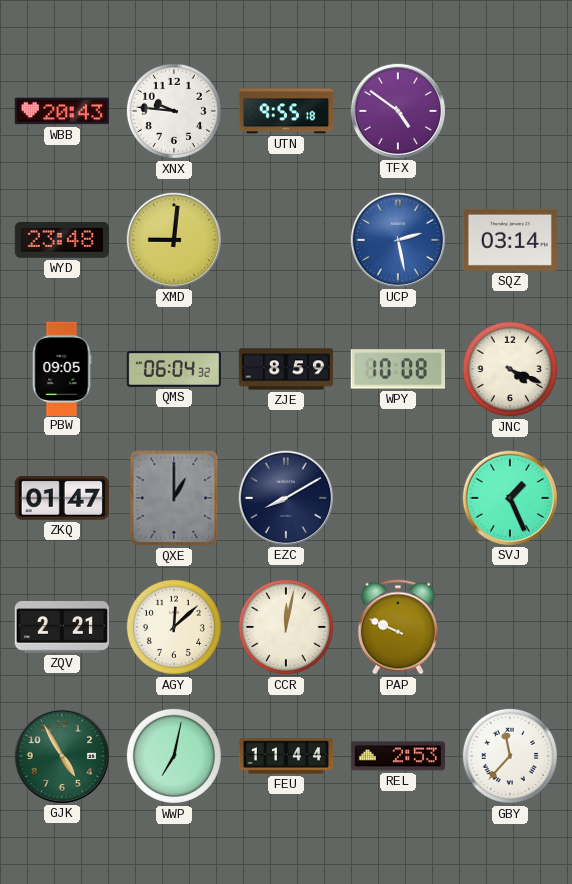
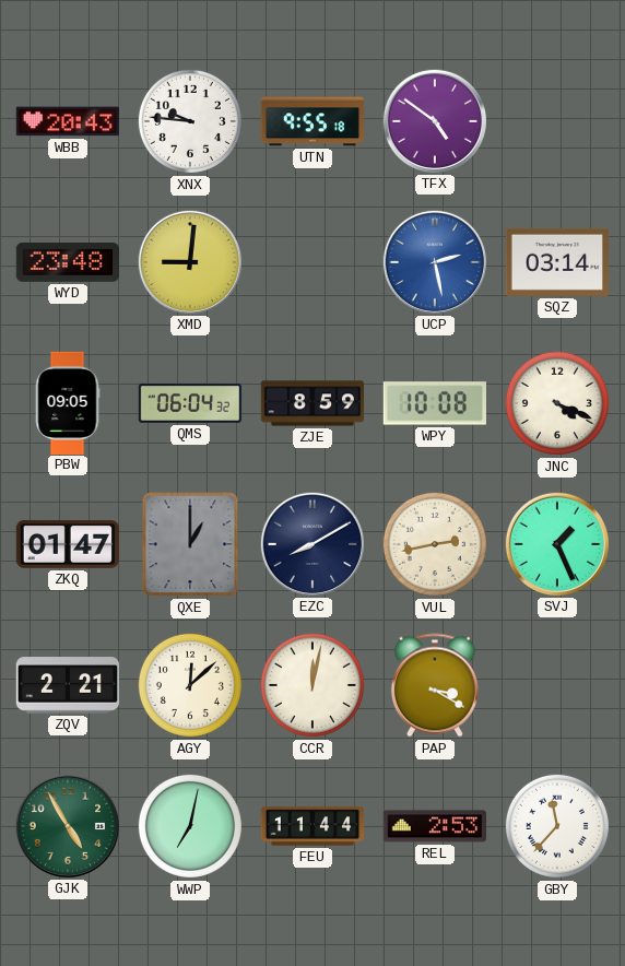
VUL: none -> 2:43
PAP: 9:49 -> 3:20
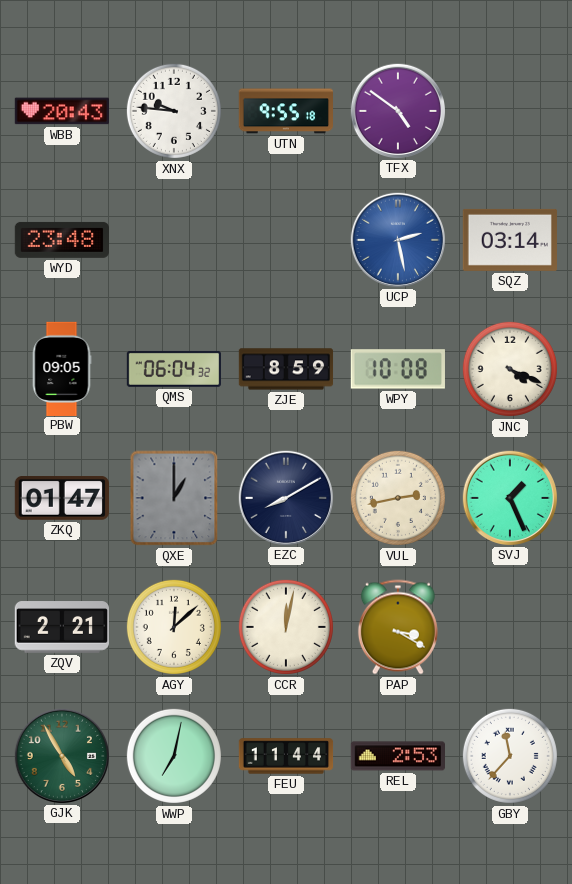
XMD: 9:01 -> none
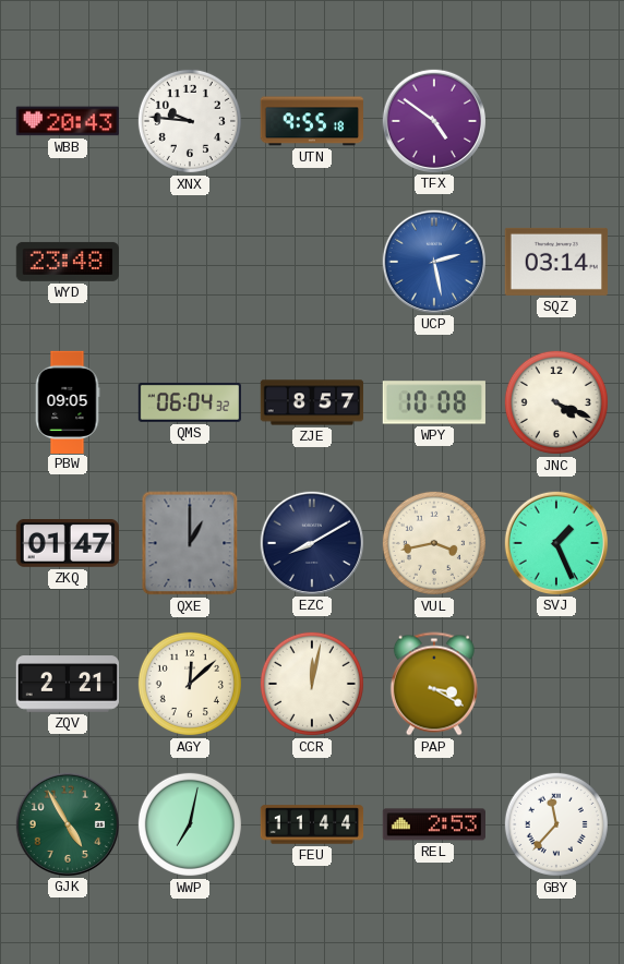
ZJE: 8:59 -> 8:57
VUL: 2:43 -> 3:43
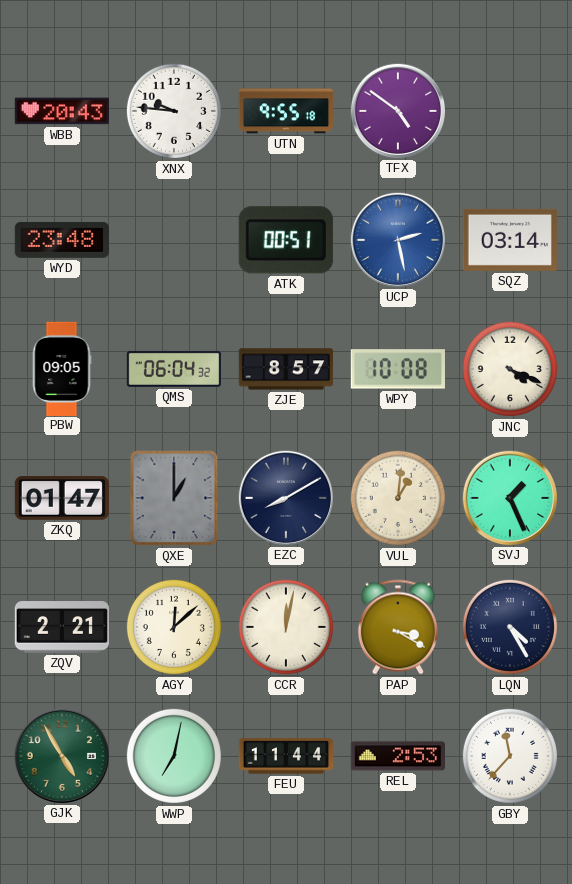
ATK: none -> 00:51
VUL: 3:43 -> 1:01
LQN: none -> 4:25
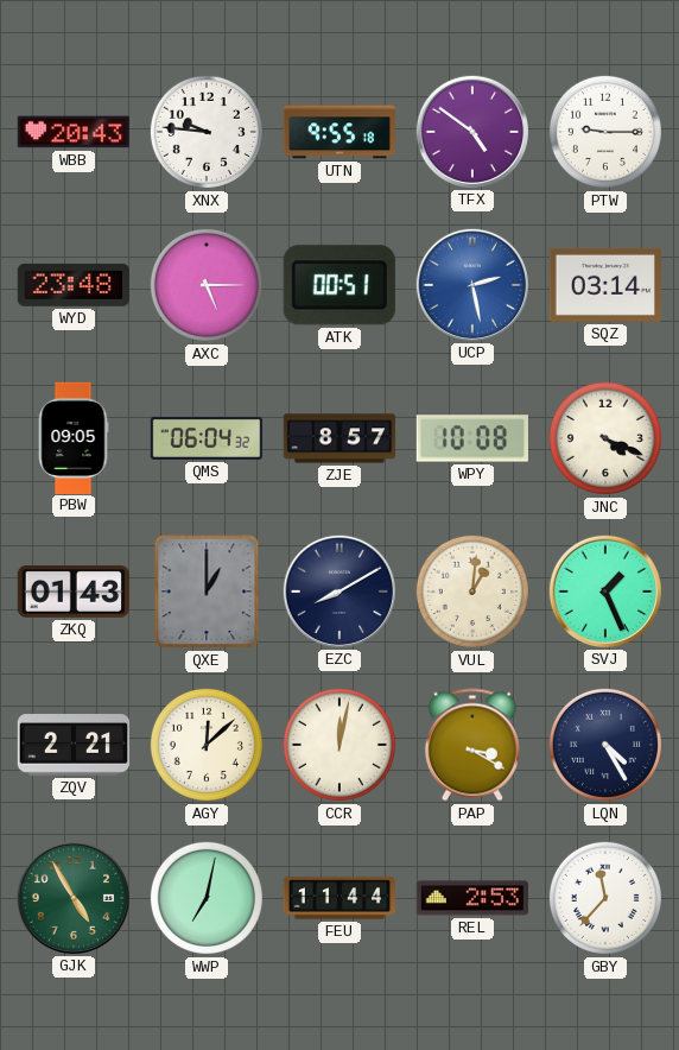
PTW: none -> 9:15
AXC: none -> 5:15
ZKQ: 01:47 -> 01:43
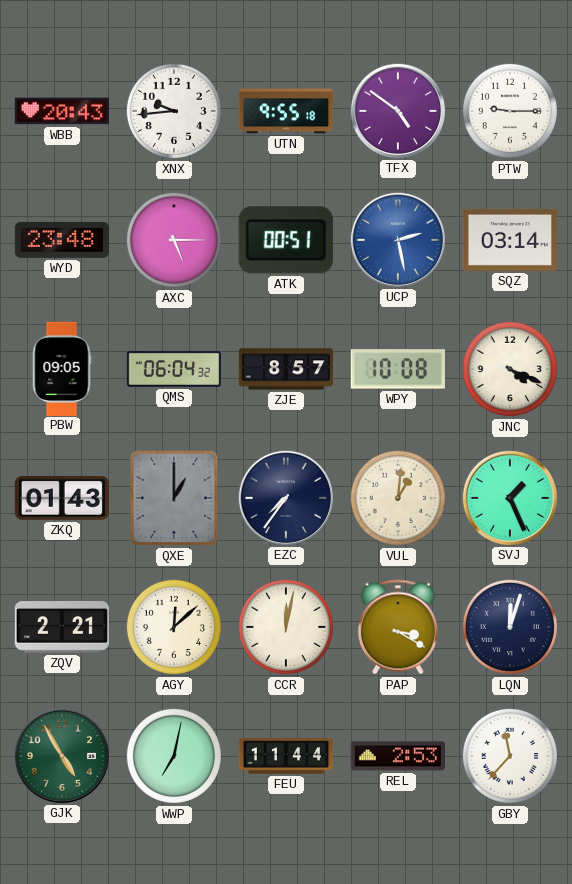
XNX: 9:46 -> 9:44
EZC: 8:10 -> 7:36
LQN: 4:25 -> 12:03
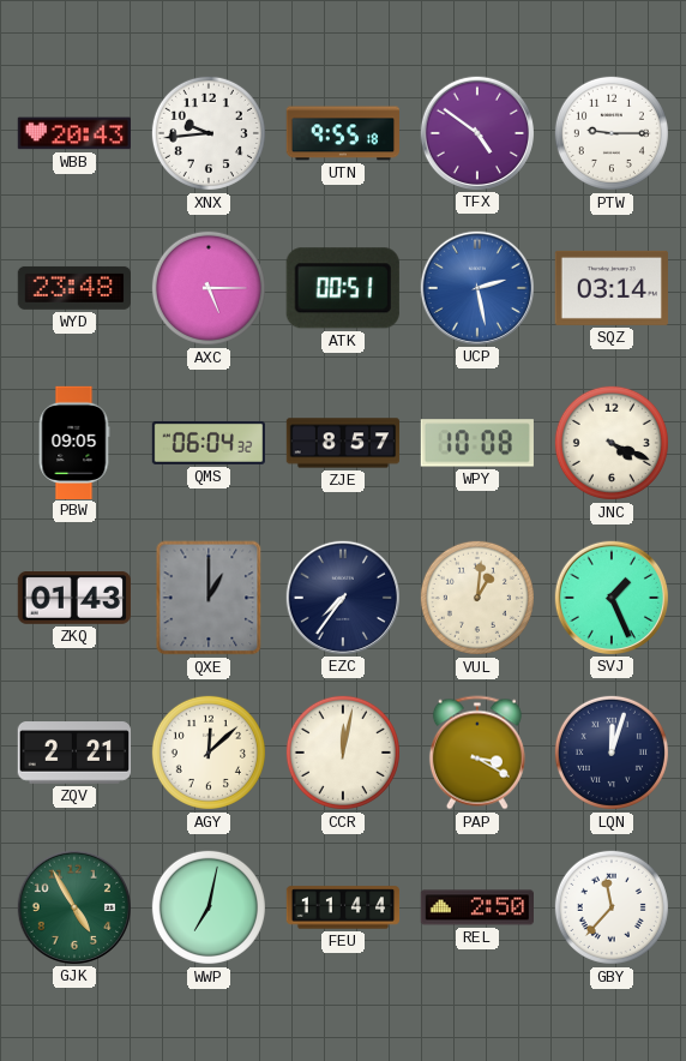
REL: 2:53 -> 2:50
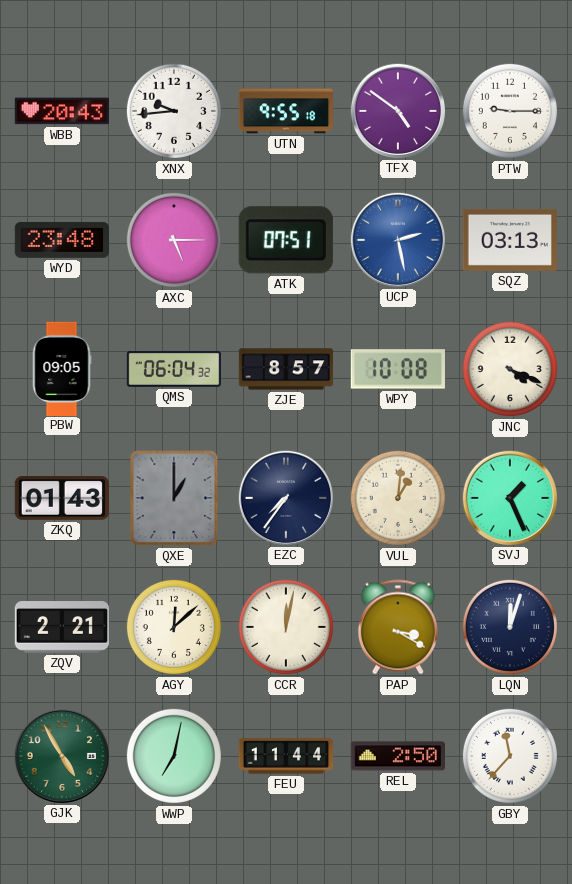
ATK: 00:51 -> 07:51
SQZ: 03:14 -> 03:13
